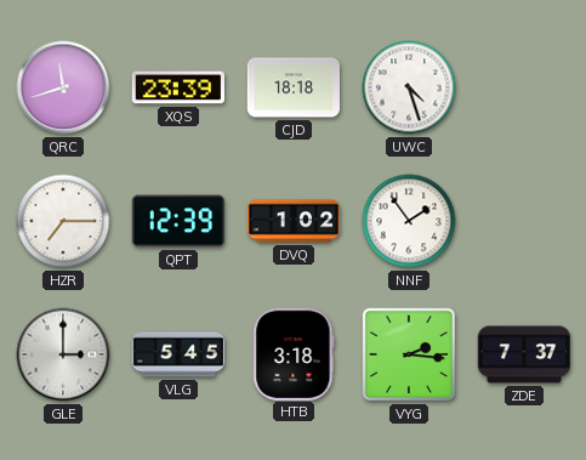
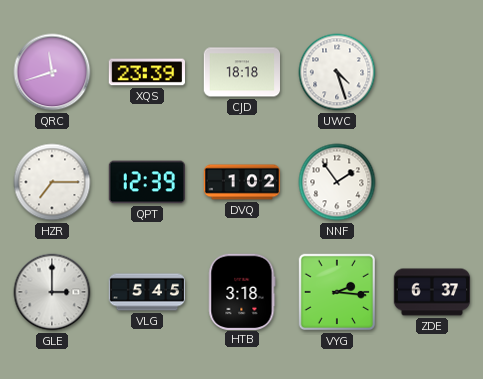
ZDE: 7:37 -> 6:37
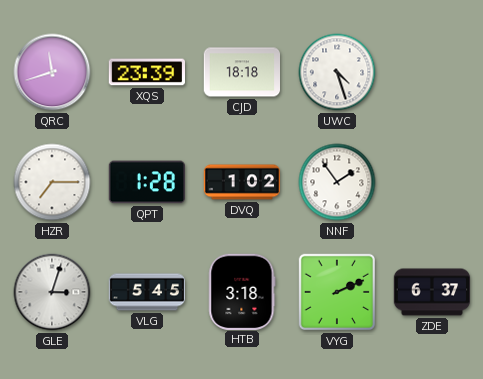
QPT: 12:39 -> 1:28
GLE: 3:00 -> 3:03
VYG: 2:16 -> 2:11
